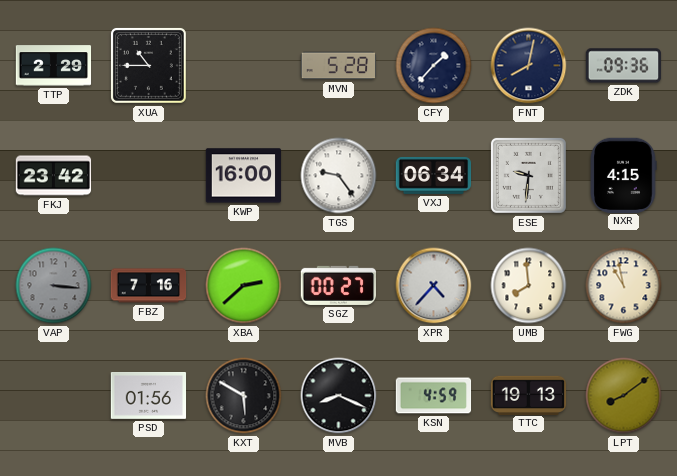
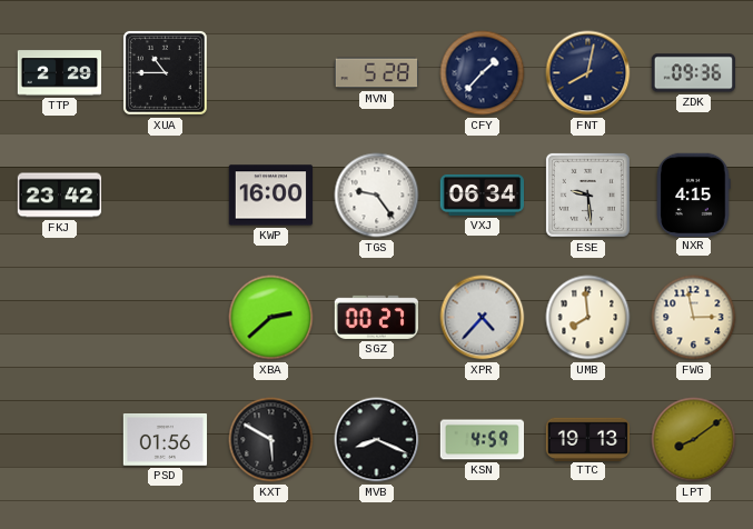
ESE: 9:31 -> 9:29
VAP: 3:16 -> none
FBZ: 7:16 -> none
FWG: 10:58 -> 2:58
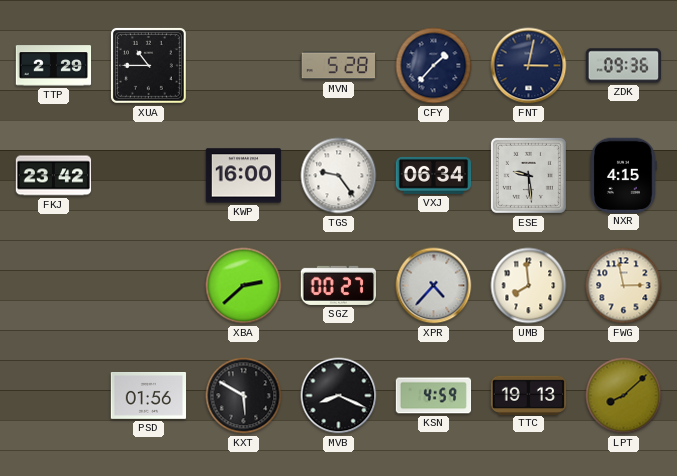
FNT: 8:02 -> 3:02
LPT: 8:09 -> 8:08
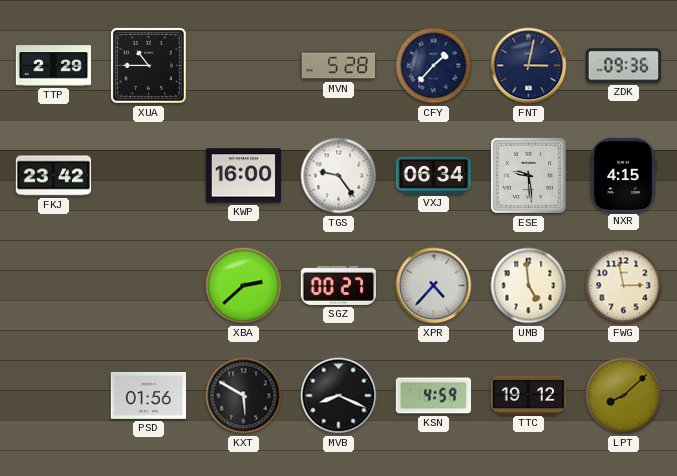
UMB: 7:59 -> 4:59
TTC: 19:13 -> 19:12
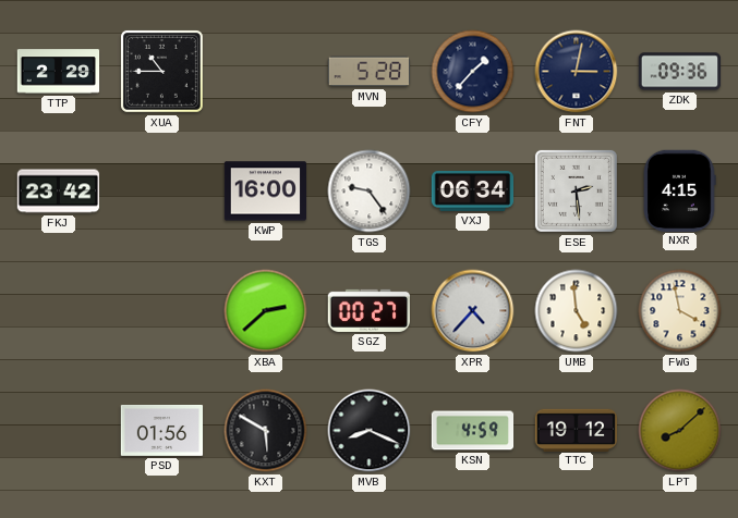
ESE: 9:29 -> 2:29
FWG: 2:58 -> 3:58
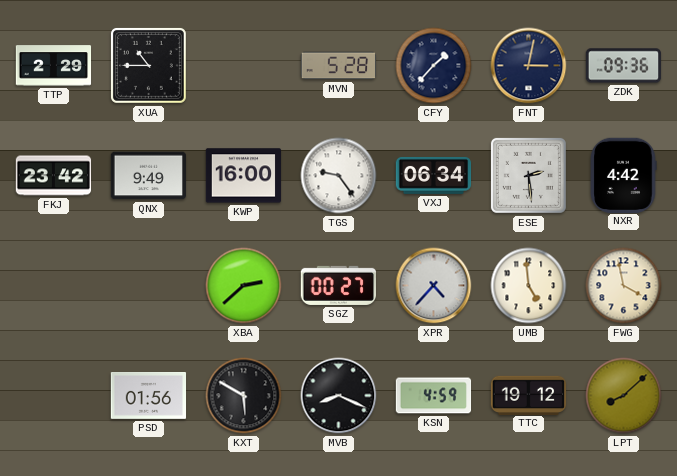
QNX: none -> 9:49
NXR: 4:15 -> 4:42
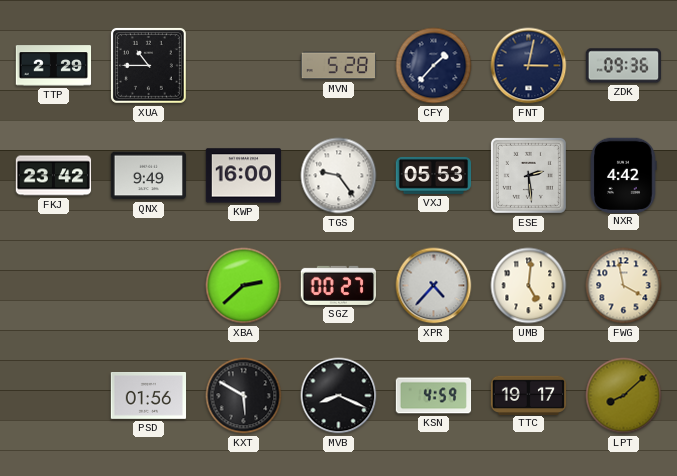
VXJ: 06:34 -> 05:53
UMB: 4:59 -> 5:01
TTC: 19:12 -> 19:17
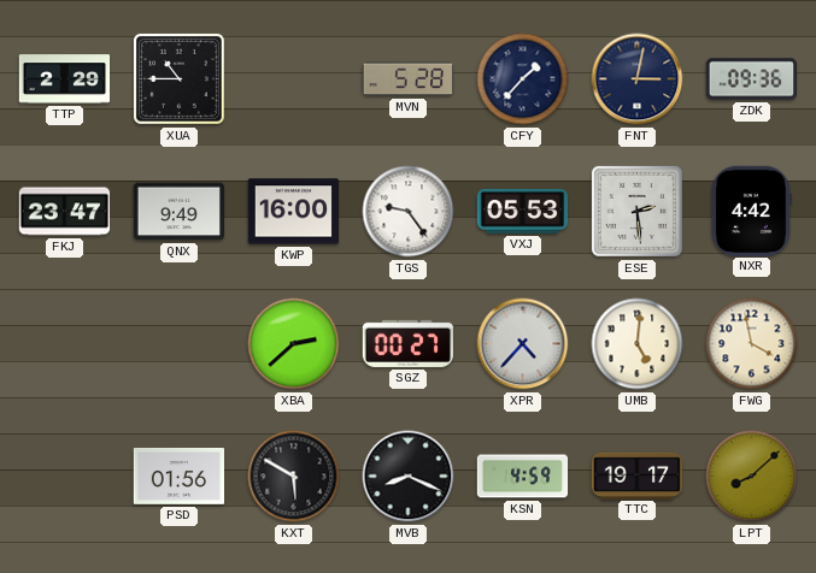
FKJ: 23:42 -> 23:47
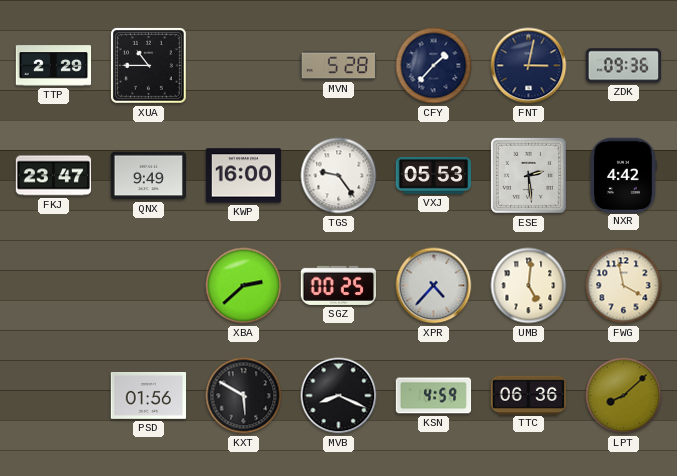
SGZ: 00:27 -> 00:25
TTC: 19:17 -> 06:36
